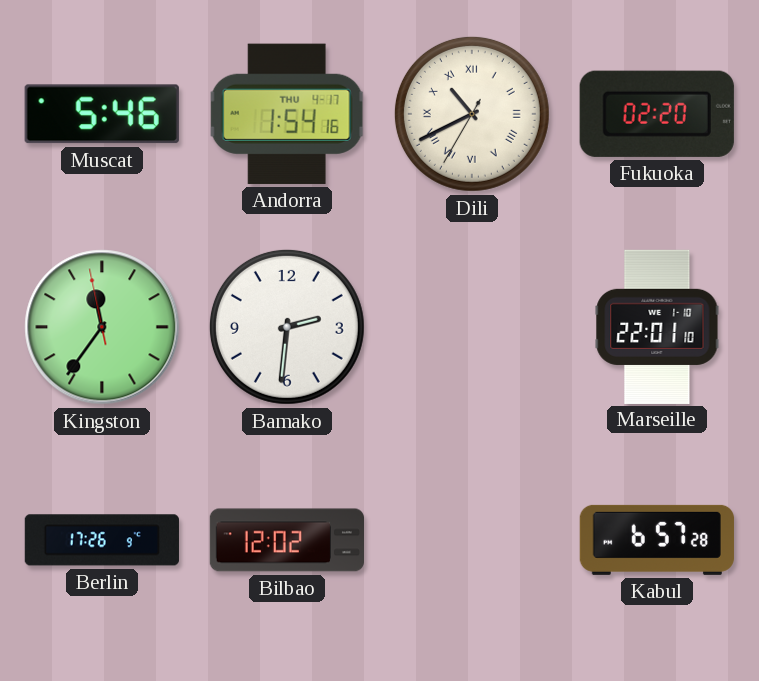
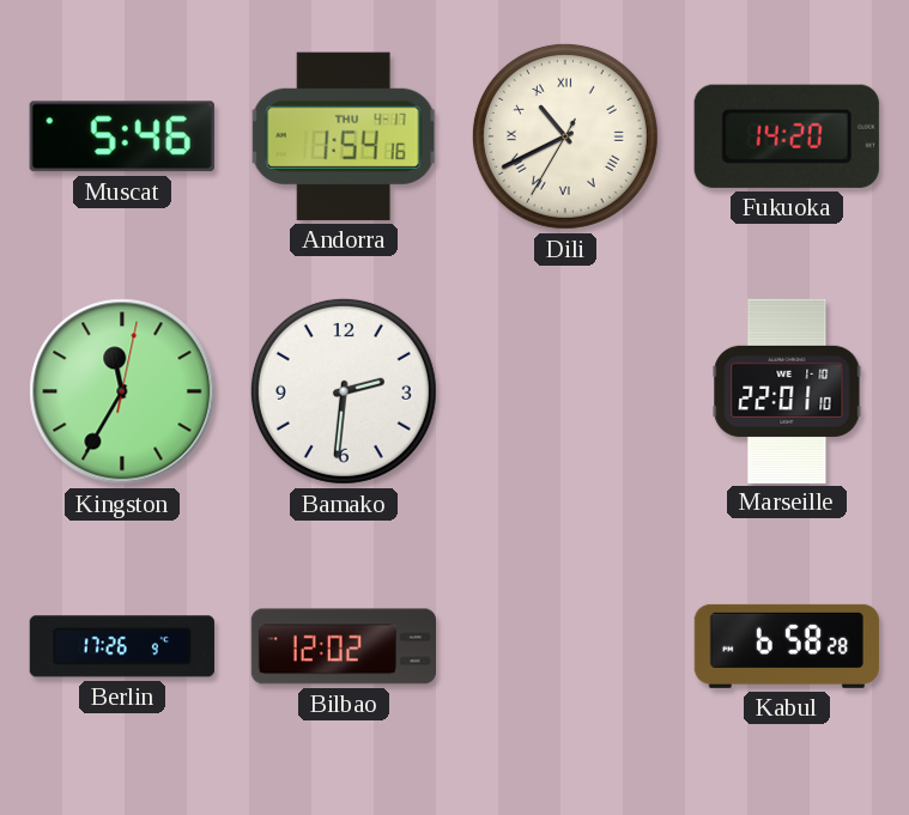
Fukuoka: 02:20 -> 14:20
Kingston: 11:35:58 -> 11:35:02
Kabul: 6:57 -> 6:58
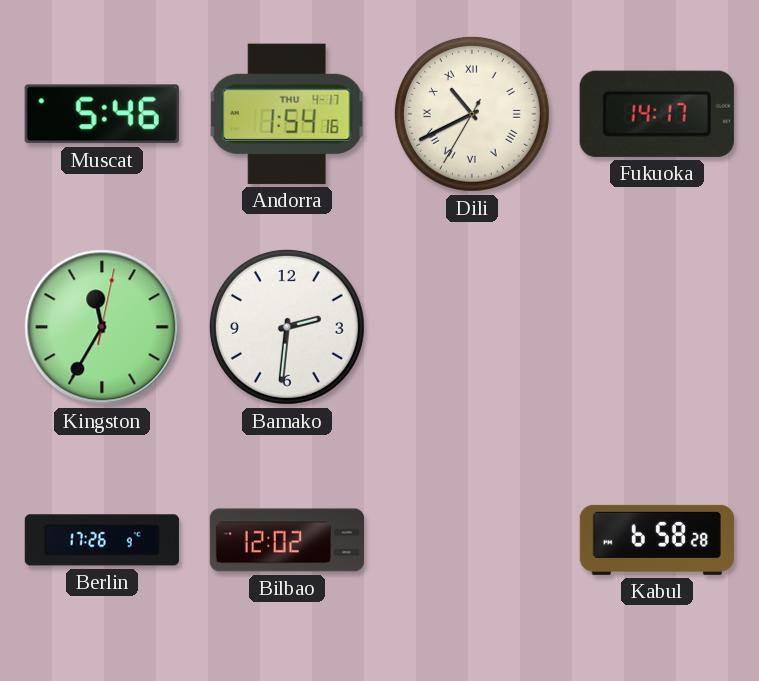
Fukuoka: 14:20 -> 14:17
Marseille: 22:01 -> none
